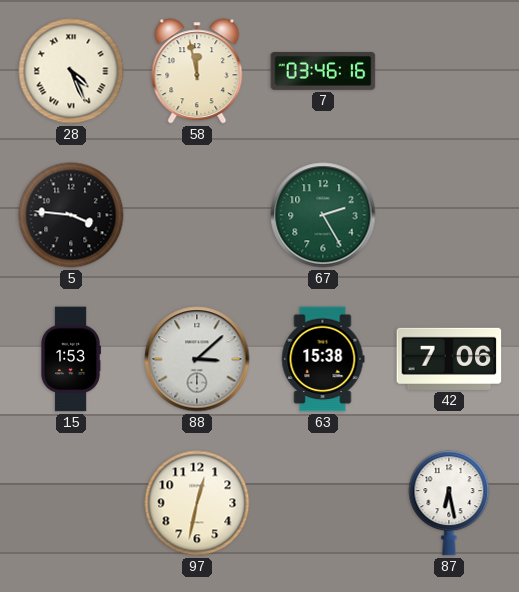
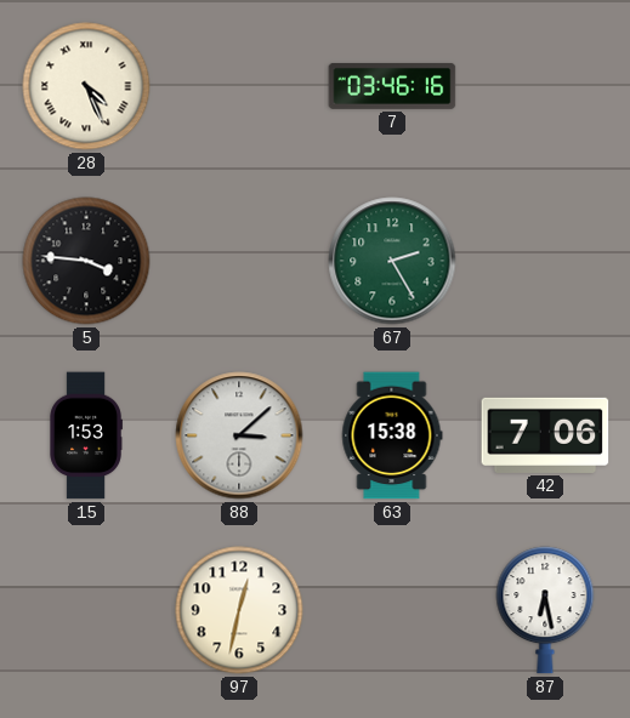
58: 11:58 -> none
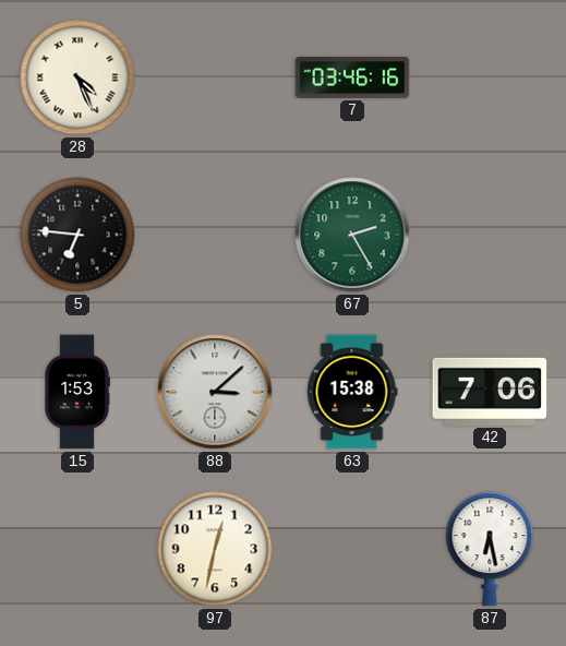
5: 3:46 -> 6:46
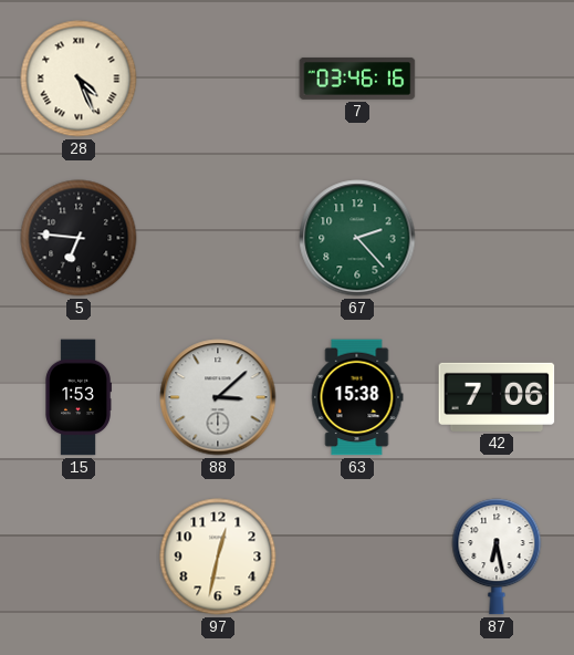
67: 2:25 -> 2:23
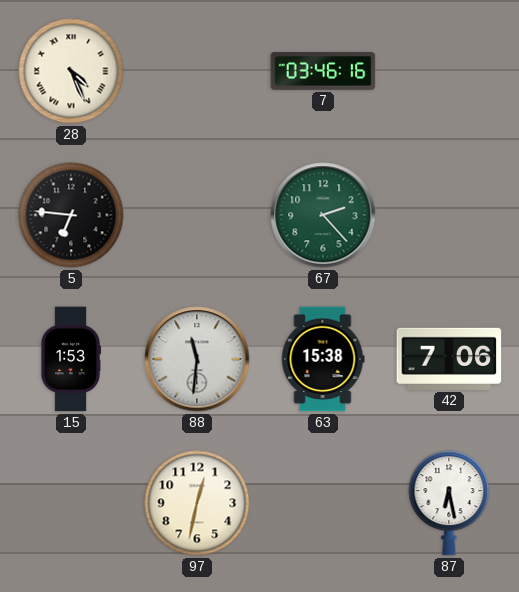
88: 3:08 -> 11:31
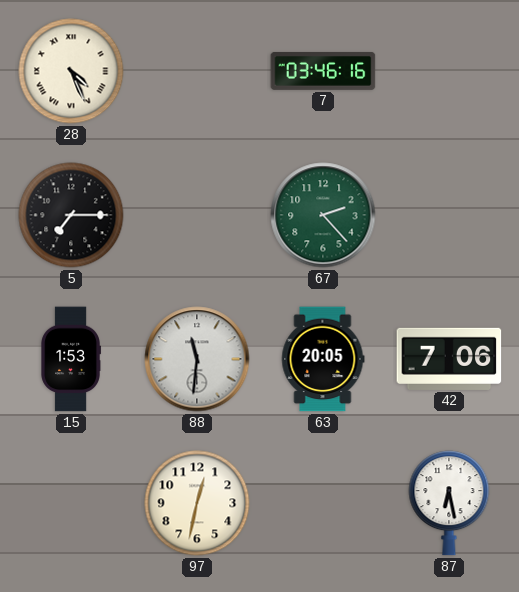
5: 6:46 -> 7:15
63: 15:38 -> 20:05
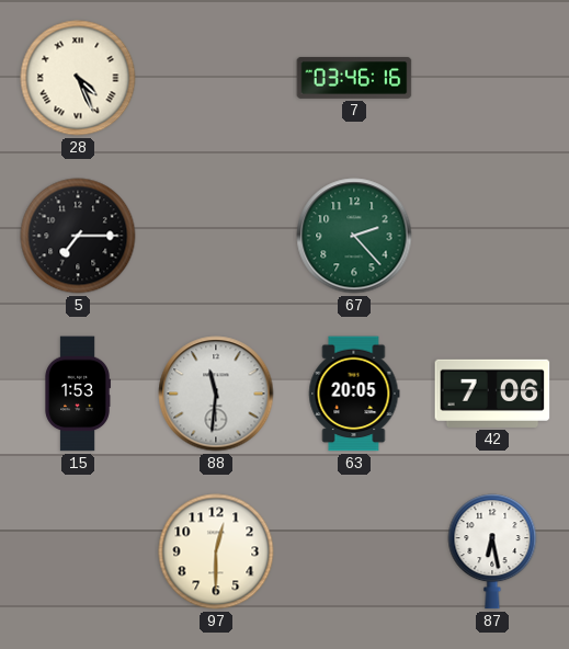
97: 12:32 -> 12:30
